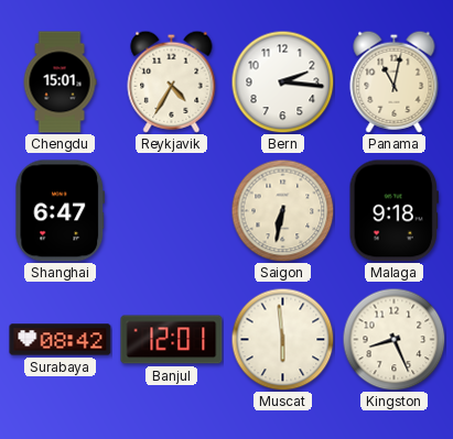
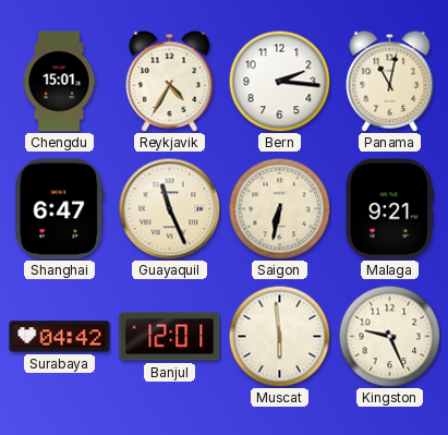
Guayaquil: none -> 11:26
Malaga: 9:18 -> 9:21
Surabaya: 08:42 -> 04:42
Kingston: 8:26 -> 9:26
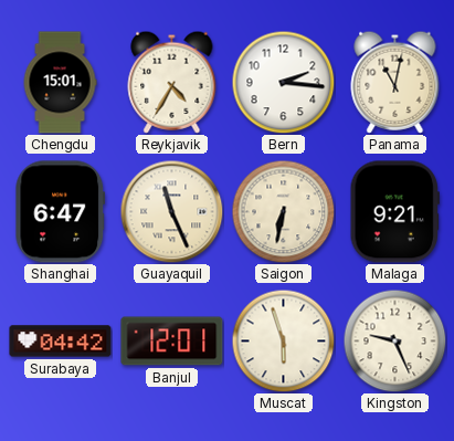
Muscat: 5:59 -> 5:57
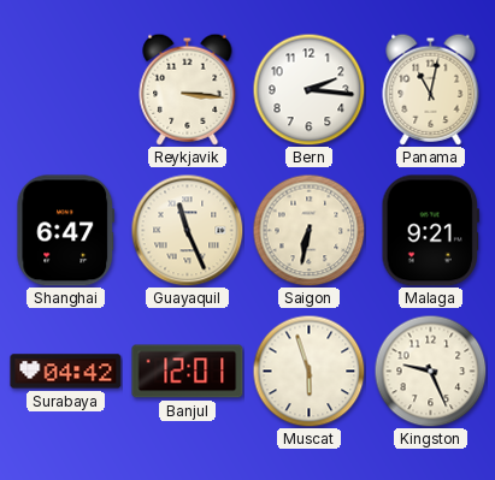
Chengdu: 15:01 -> none
Reykjavik: 4:35 -> 3:16
